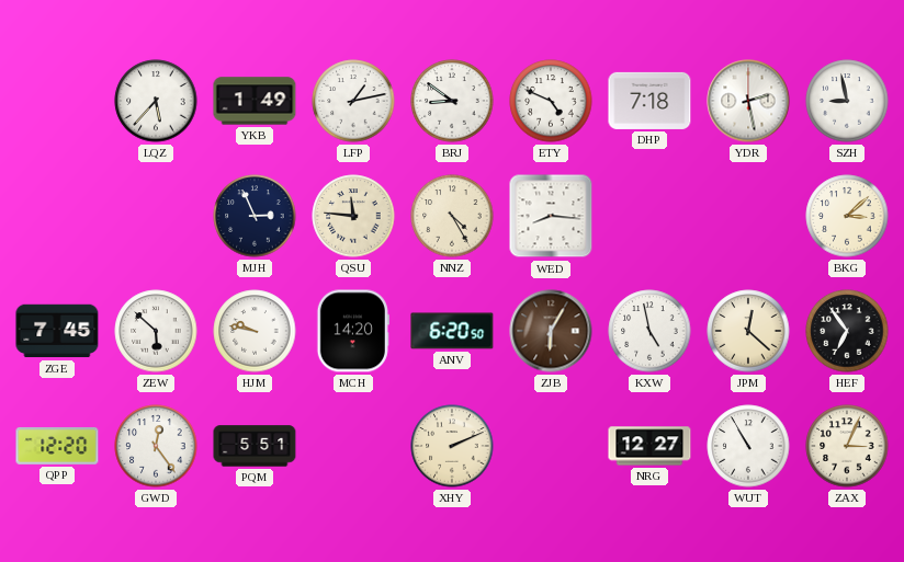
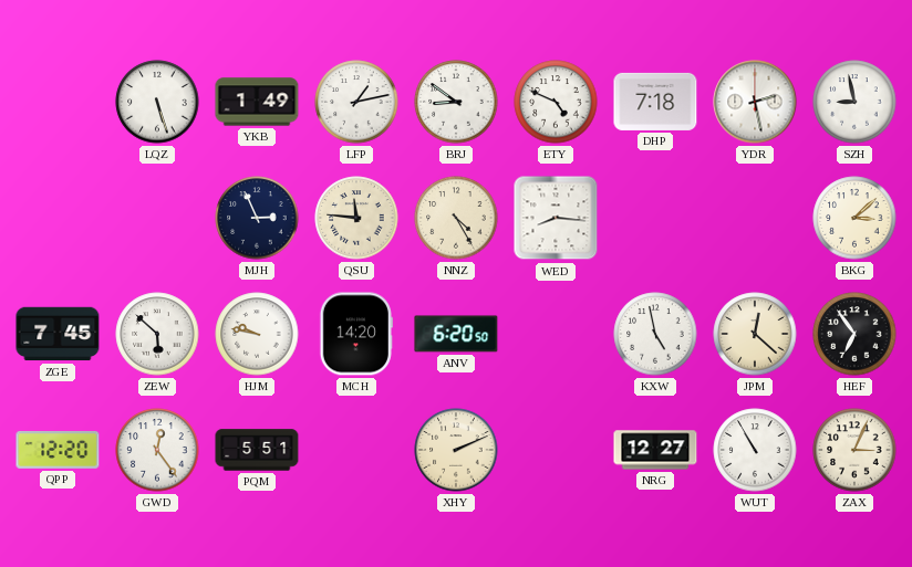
LQZ: 5:37 -> 5:27
ZJB: 6:05 -> none
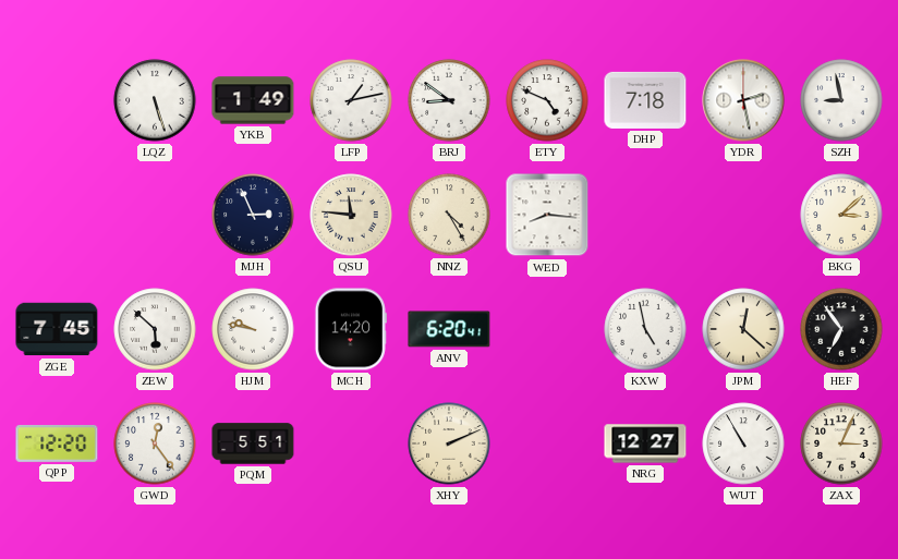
ANV: 6:20:50 -> 6:20:41
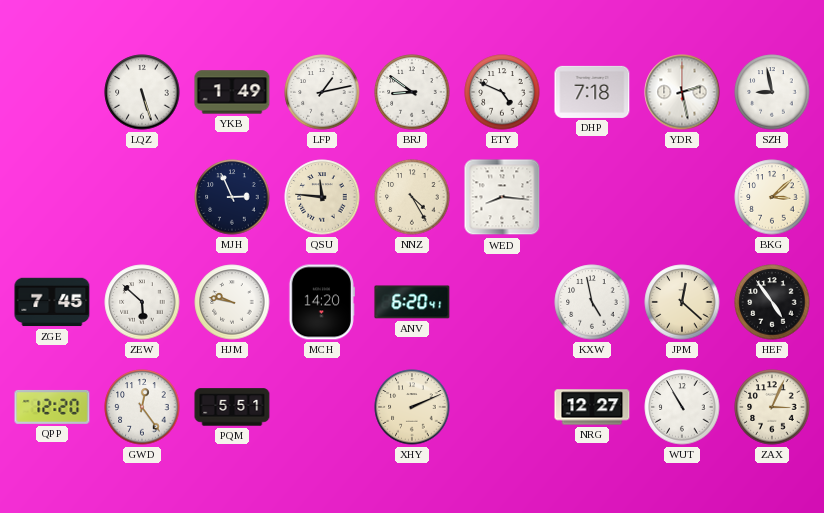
HEF: 6:54 -> 4:54
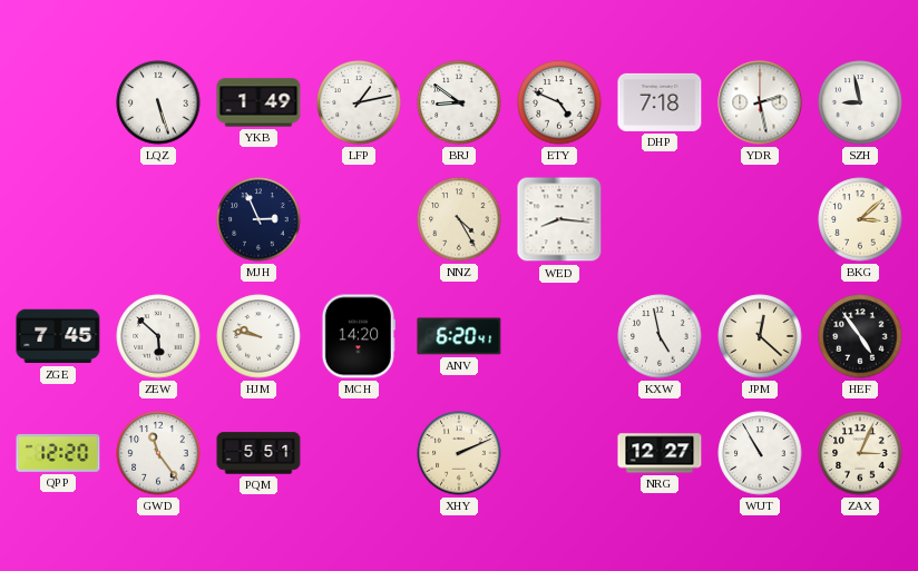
QSU: 11:46 -> none
GWD: 12:24 -> 11:24
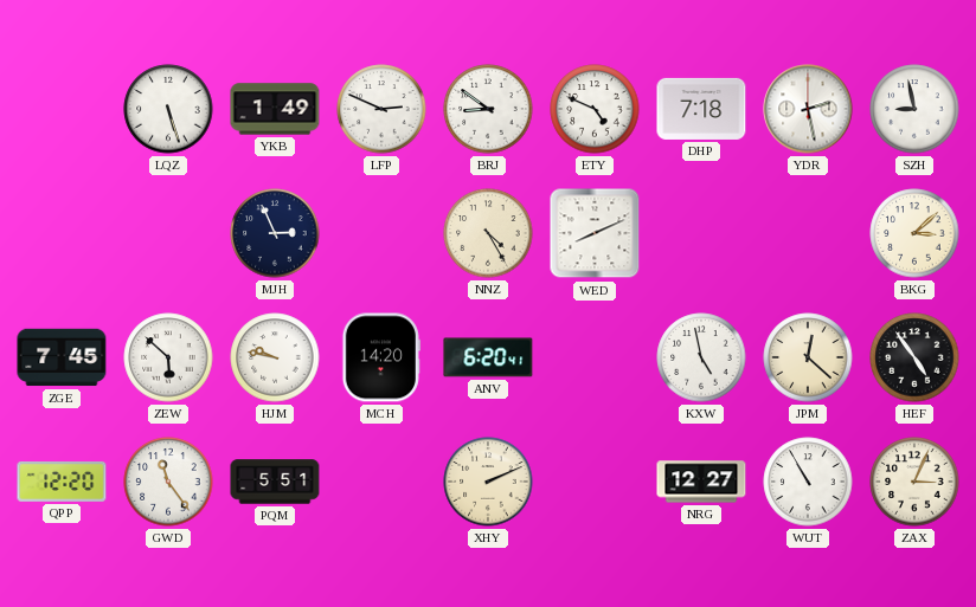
LFP: 1:13 -> 2:49
WED: 8:16 -> 8:11
